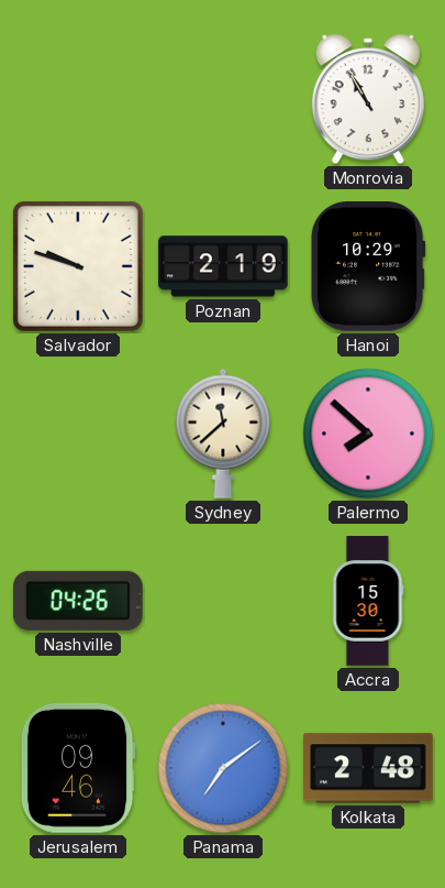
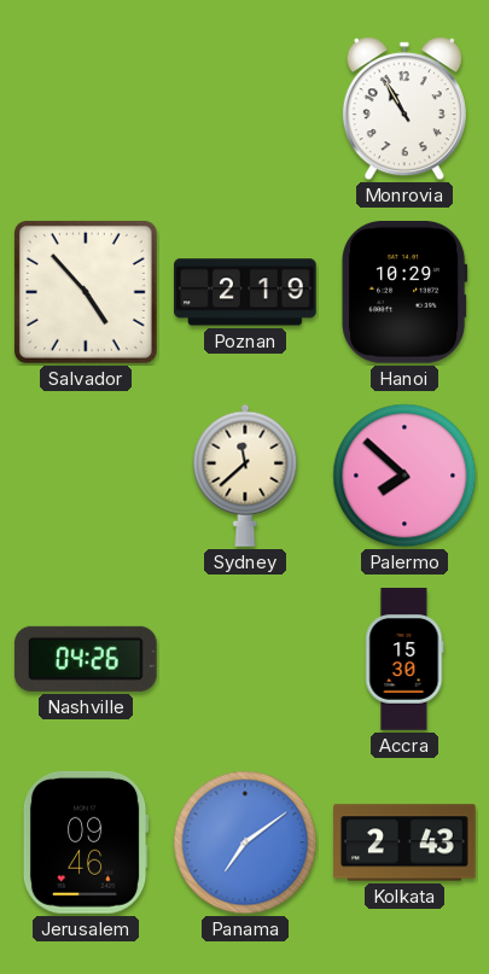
Salvador: 9:48 -> 4:53
Kolkata: 2:48 -> 2:43
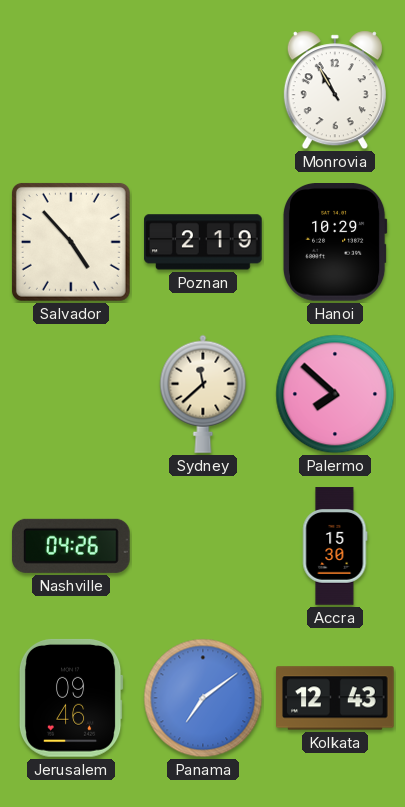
Kolkata: 2:43 -> 12:43
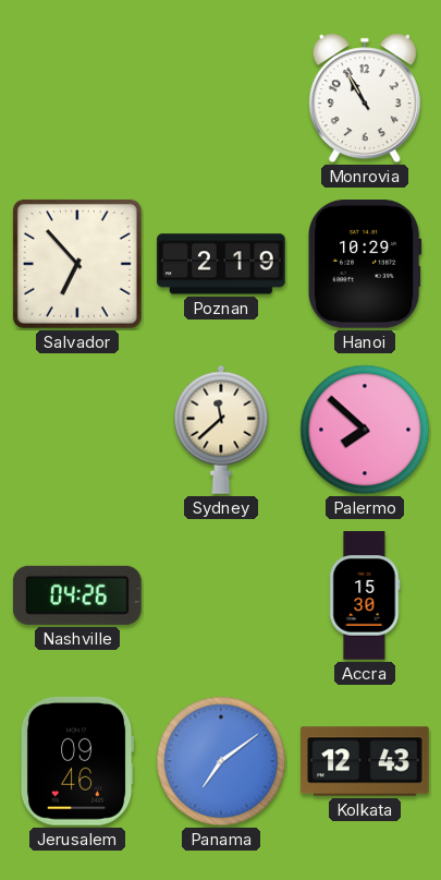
Salvador: 4:53 -> 6:53
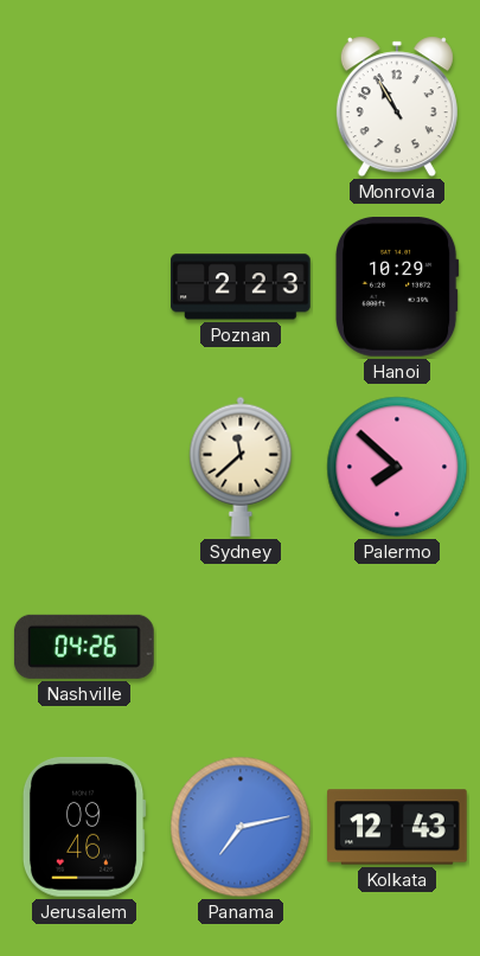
Salvador: 6:53 -> none
Poznan: 2:19 -> 2:23
Accra: 15:30 -> none
Panama: 7:09 -> 7:13
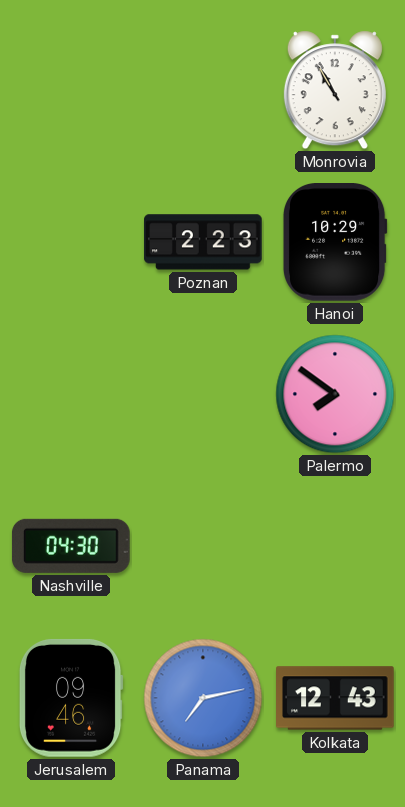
Sydney: 11:38 -> none
Palermo: 7:52 -> 7:51
Nashville: 04:26 -> 04:30
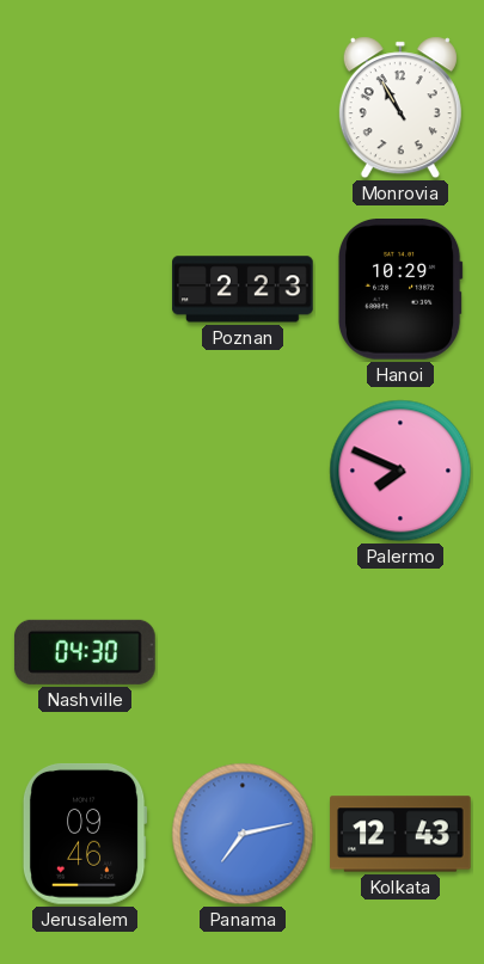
Palermo: 7:51 -> 7:49
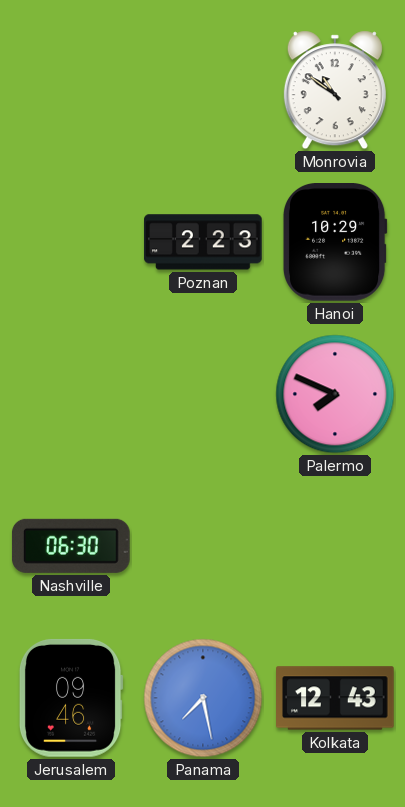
Monrovia: 10:55 -> 10:51
Nashville: 04:30 -> 06:30
Panama: 7:13 -> 7:28
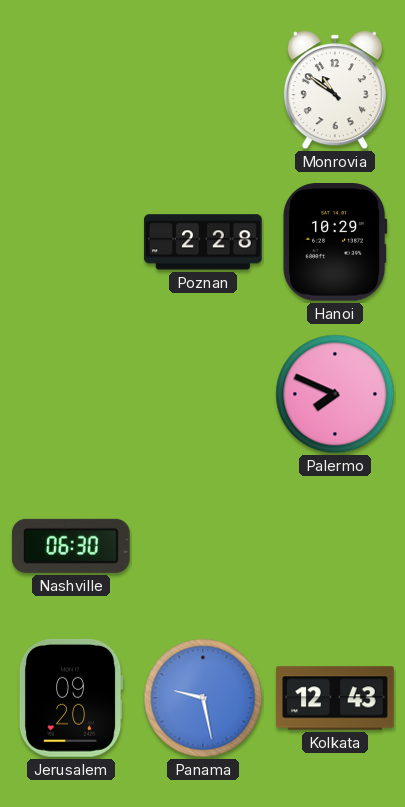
Poznan: 2:23 -> 2:28
Jerusalem: 09:46 -> 09:20
Panama: 7:28 -> 9:28
